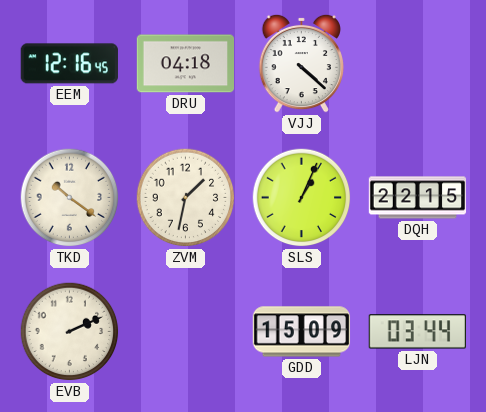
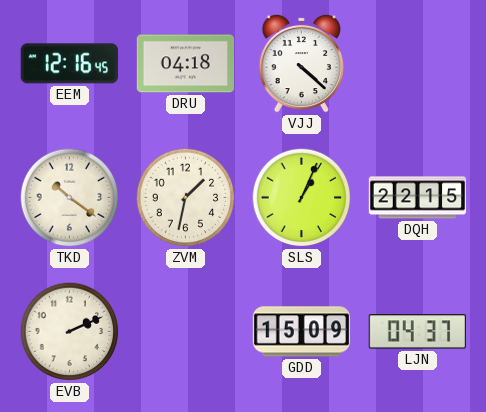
LJN: 03:44 -> 04:37
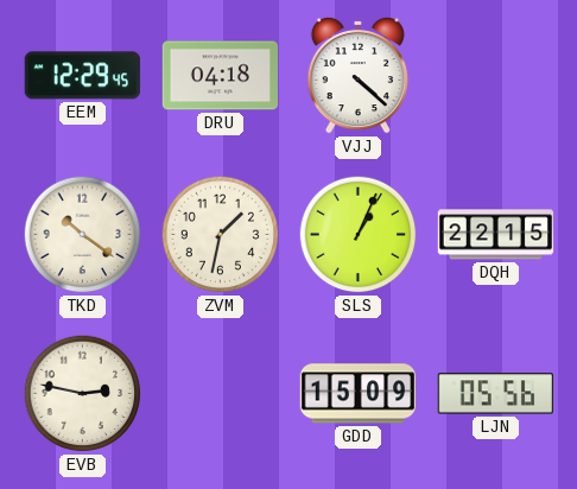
EEM: 12:16 -> 12:29
EVB: 2:11 -> 2:47
LJN: 04:37 -> 05:56
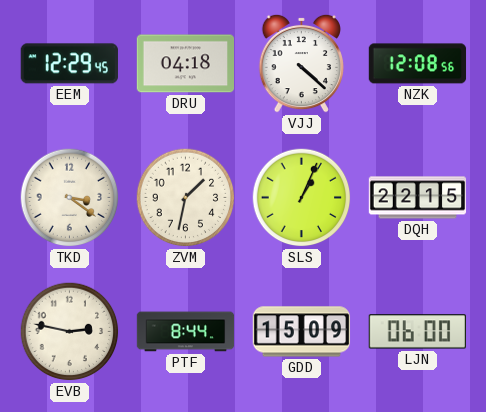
NZK: none -> 12:08
TKD: 10:21 -> 3:21
PTF: none -> 8:44
LJN: 05:56 -> 06:00
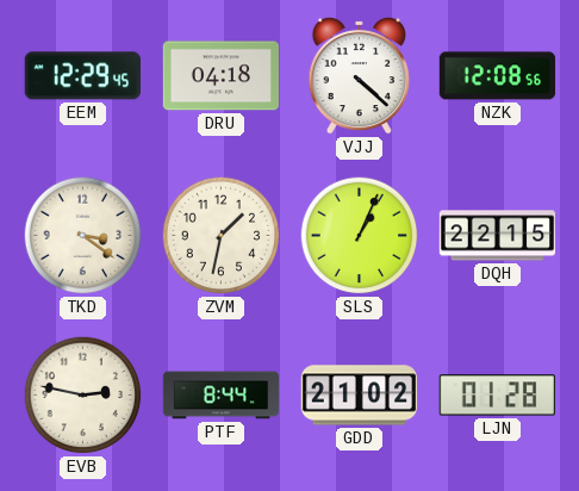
GDD: 15:09 -> 21:02
LJN: 06:00 -> 01:28
